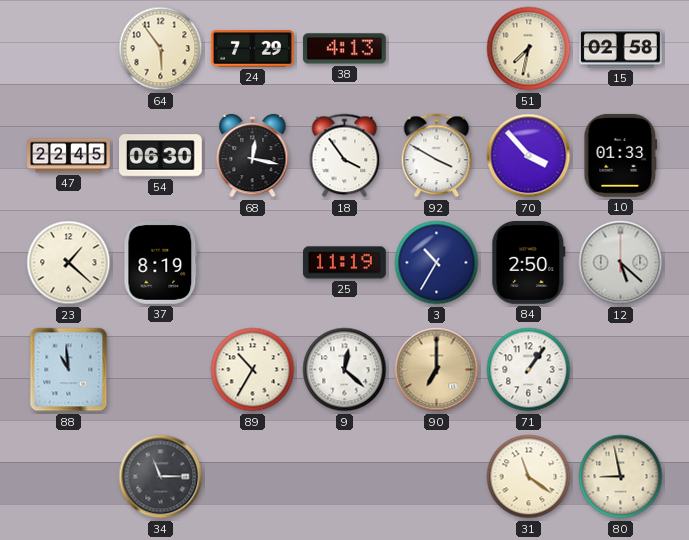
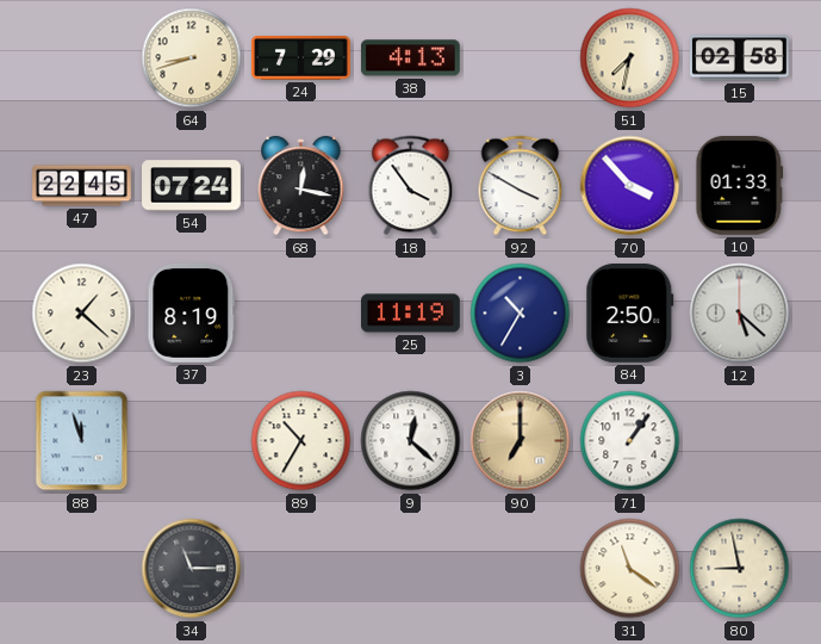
64: 5:54 -> 8:42
54: 06:30 -> 07:24
88: 10:59 -> 11:57
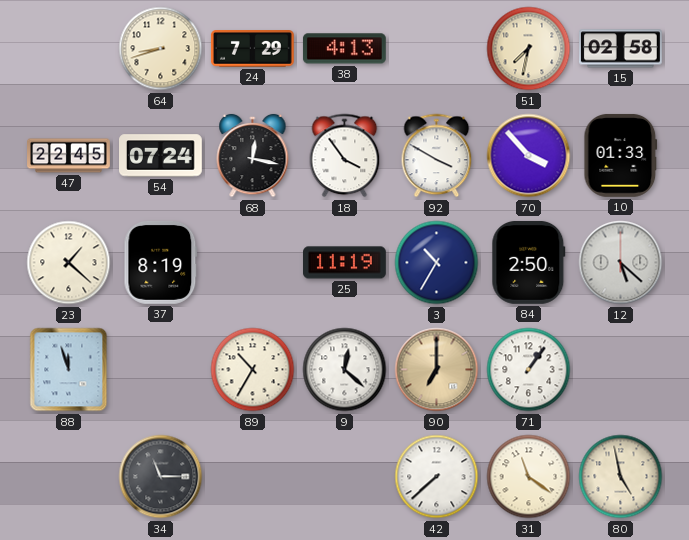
42: none -> 7:38
80: 8:58 -> 4:58
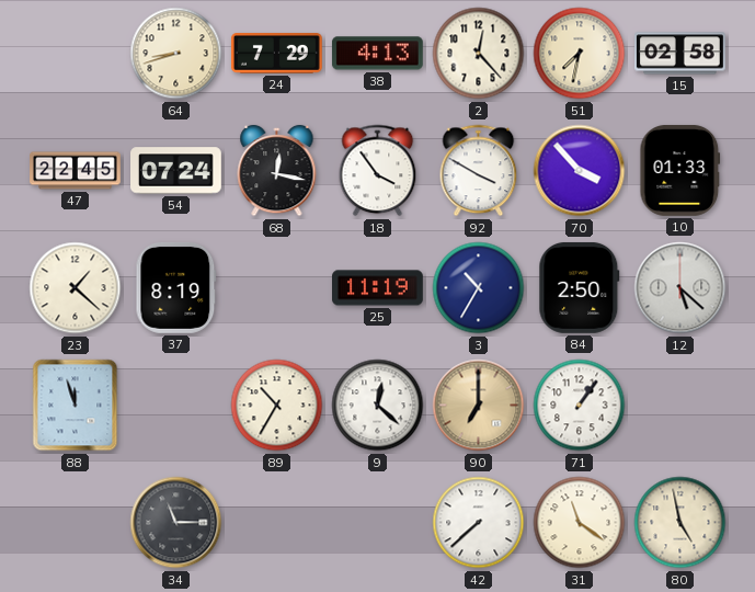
2: none -> 12:23
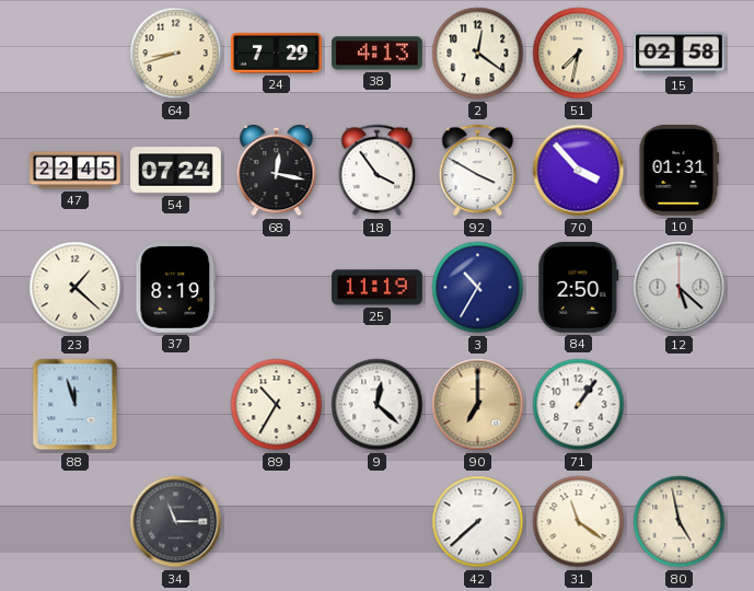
2: 12:23 -> 12:21
10: 01:33 -> 01:31
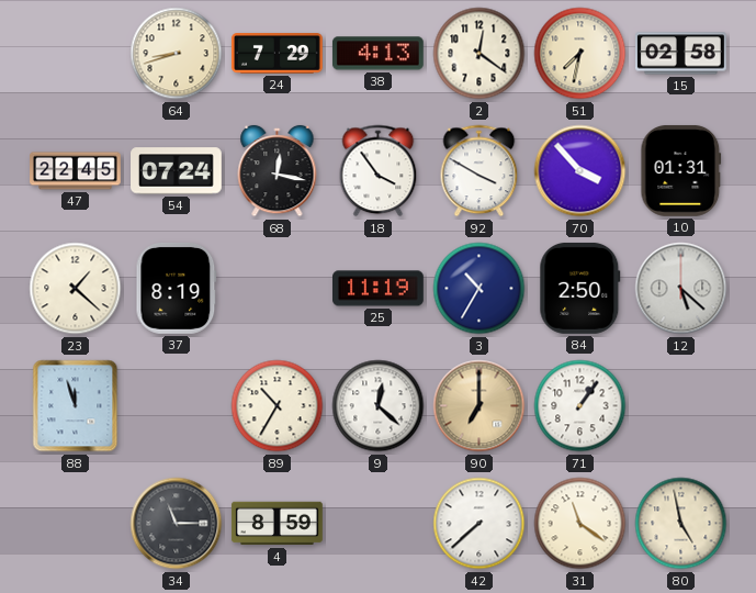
4: none -> 8:59
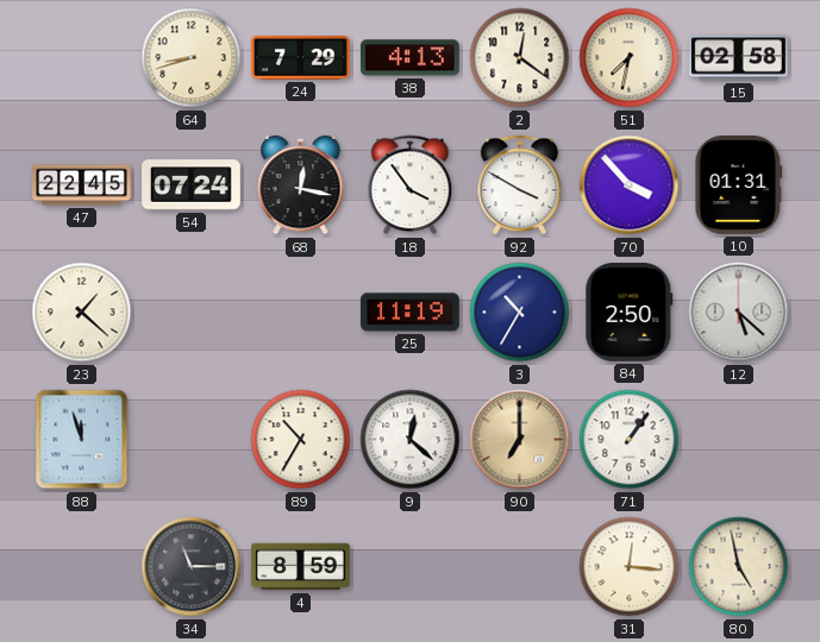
37: 8:19 -> none
42: 7:38 -> none
31: 11:21 -> 12:16
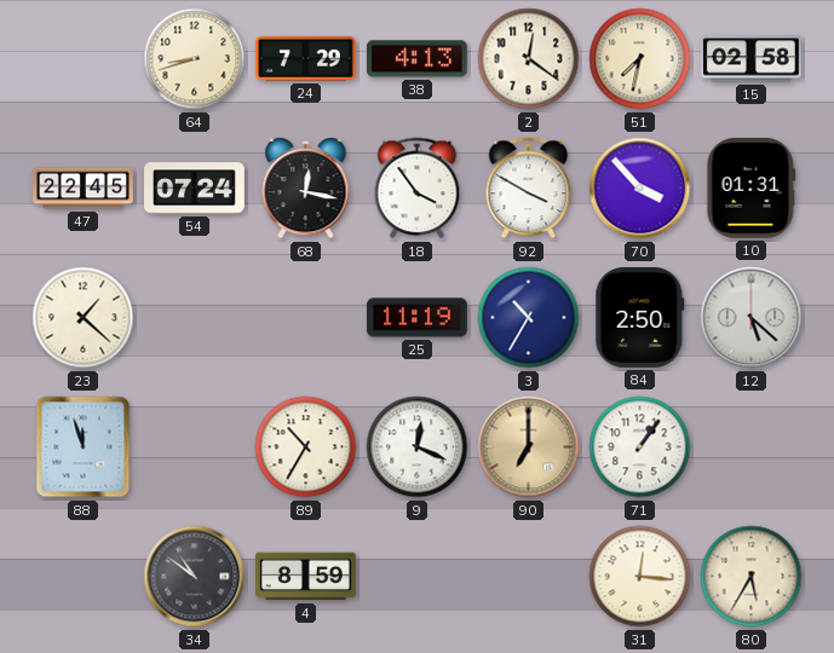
9: 12:22 -> 12:19
34: 11:15 -> 10:51
80: 4:58 -> 5:35
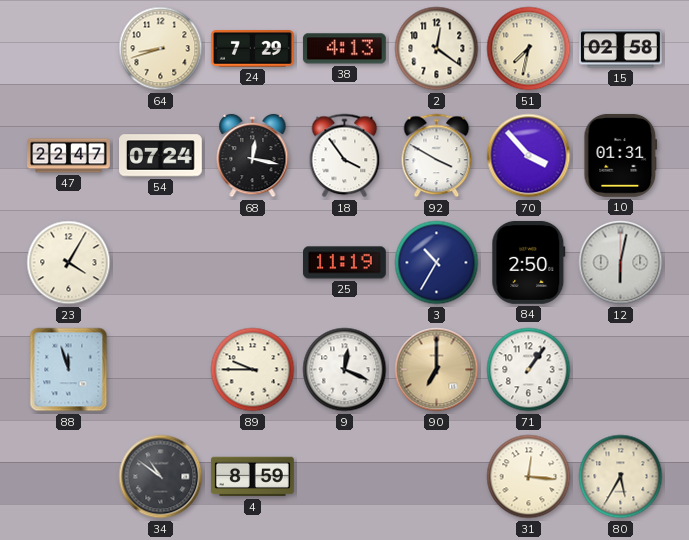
47: 22:45 -> 22:47
23: 1:22 -> 4:05
12: 5:22 -> 6:02
89: 10:35 -> 9:45
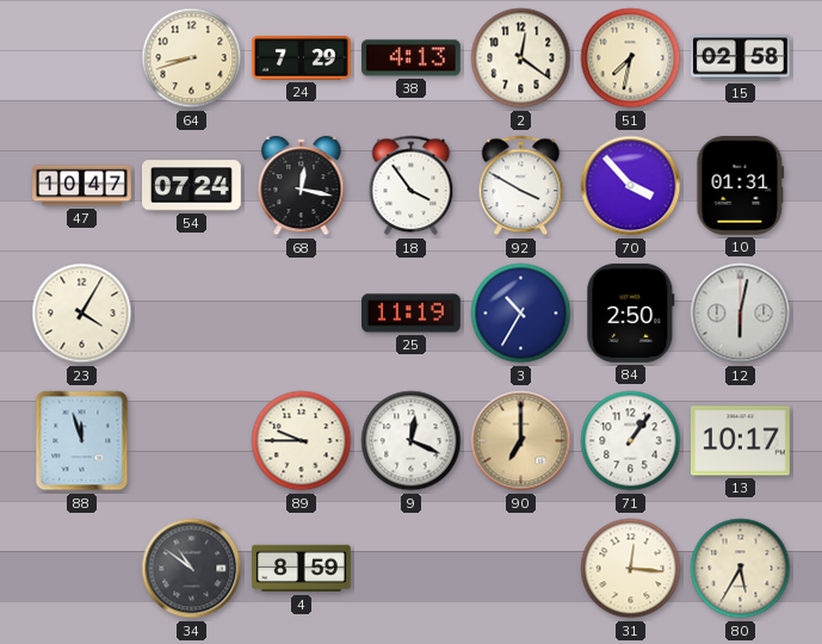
47: 22:47 -> 10:47
13: none -> 10:17
